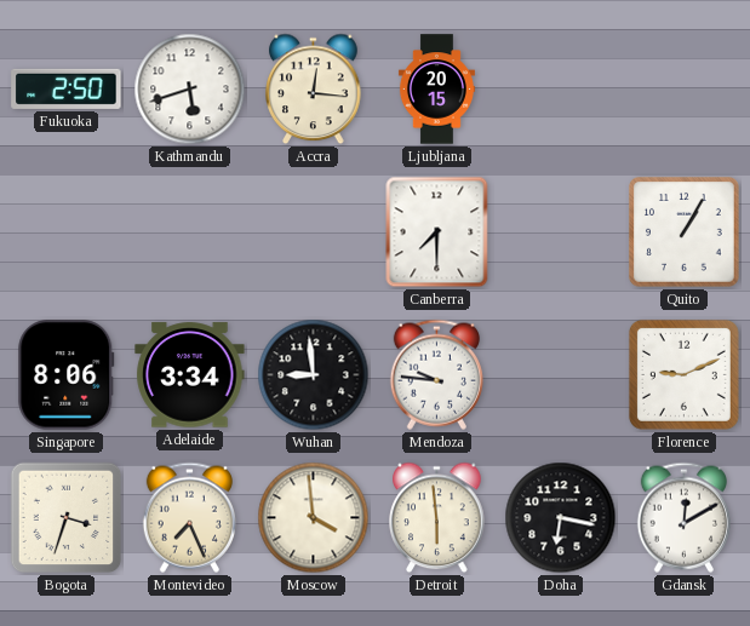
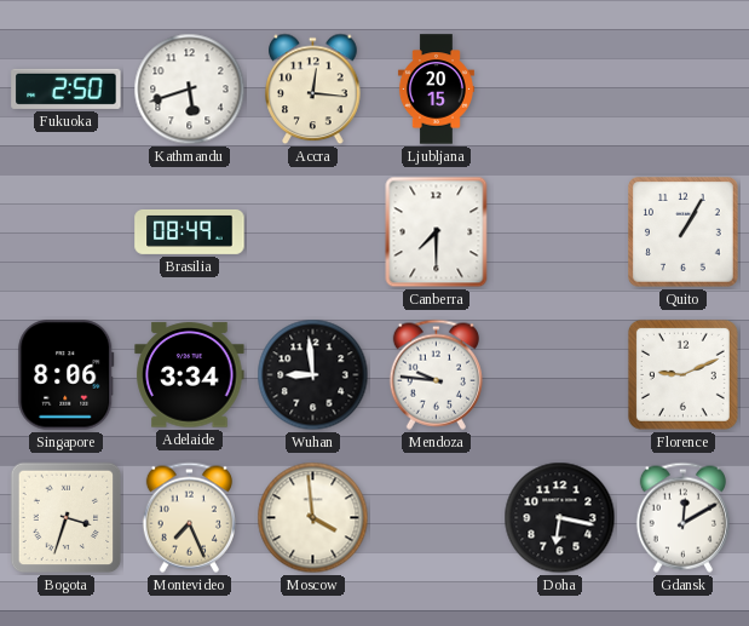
Brasilia: none -> 08:49
Detroit: 5:59 -> none
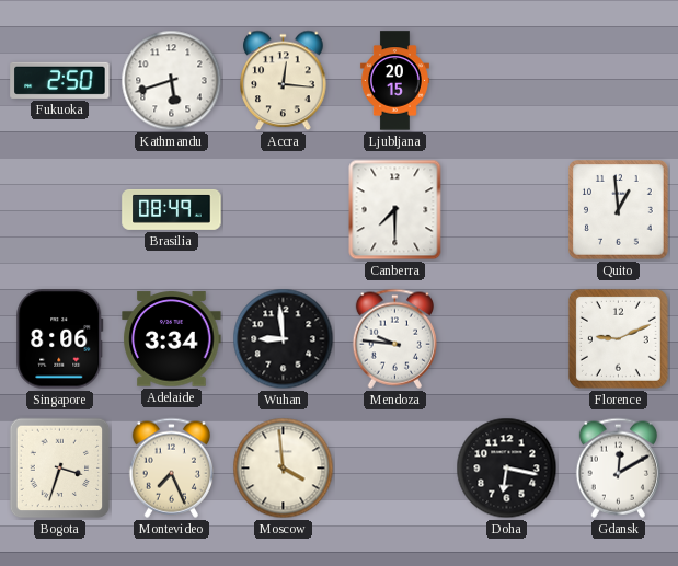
Quito: 1:05 -> 12:59
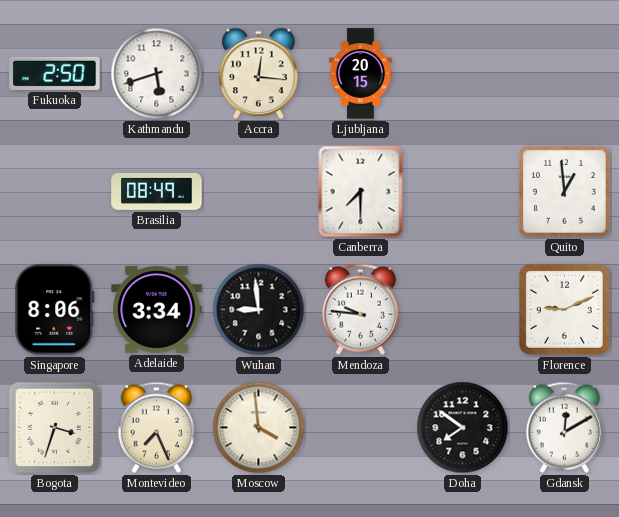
Doha: 6:17 -> 7:51
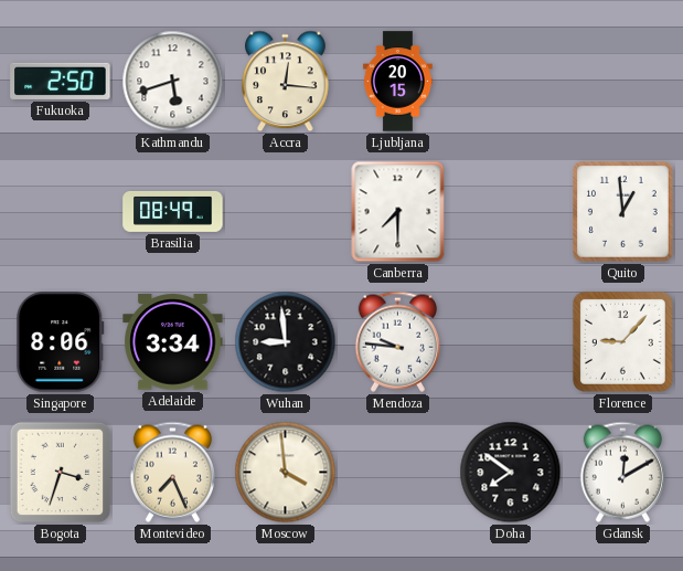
Florence: 9:11 -> 9:07
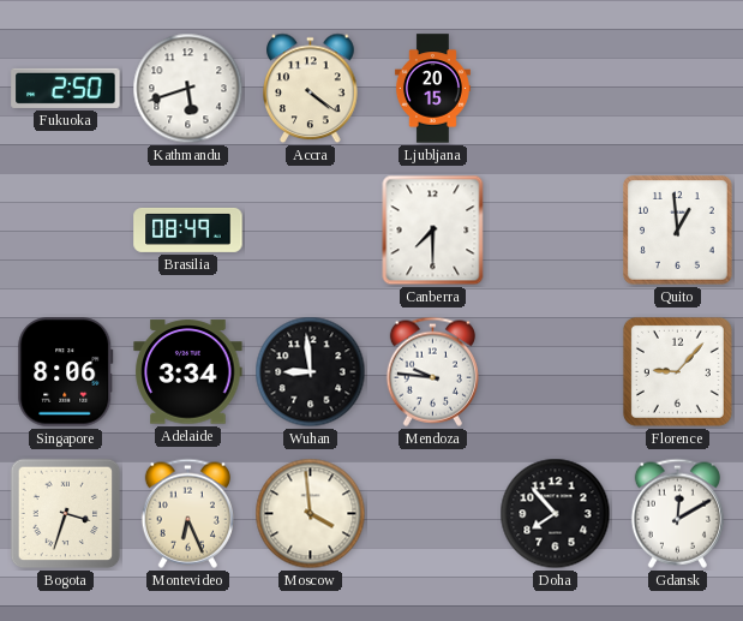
Accra: 12:16 -> 4:21
Montevideo: 7:26 -> 6:26
Doha: 7:51 -> 7:53
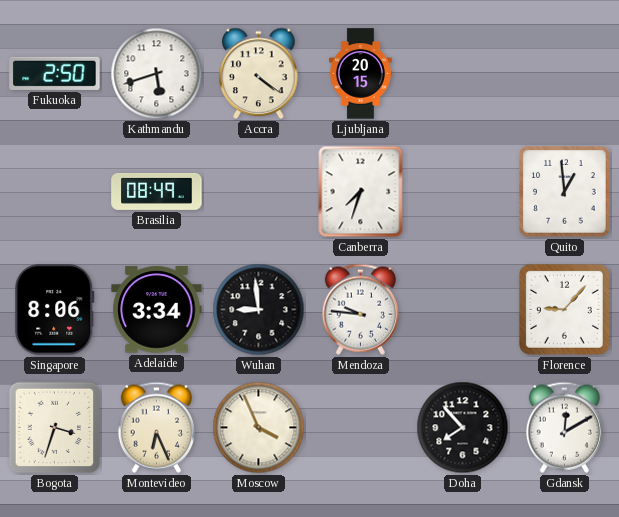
Canberra: 7:30 -> 7:33
Moscow: 3:59 -> 3:56
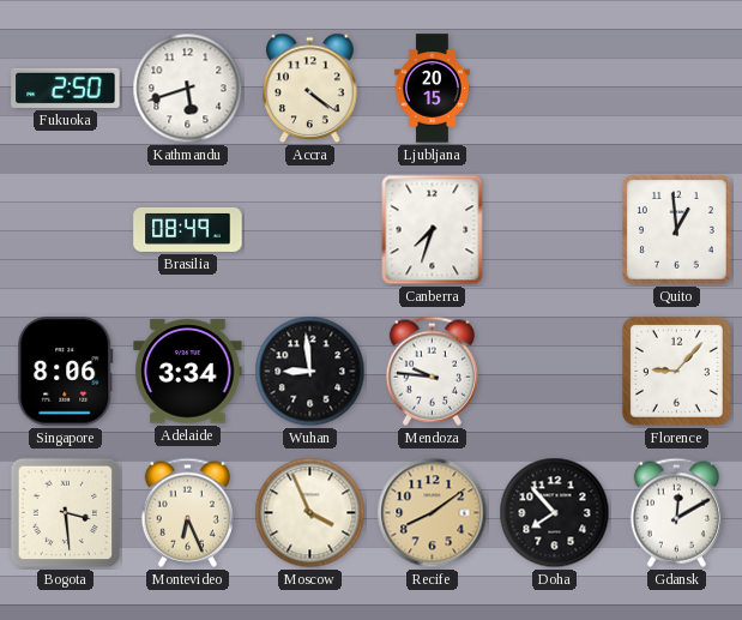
Bogota: 3:33 -> 3:29
Recife: none -> 8:09
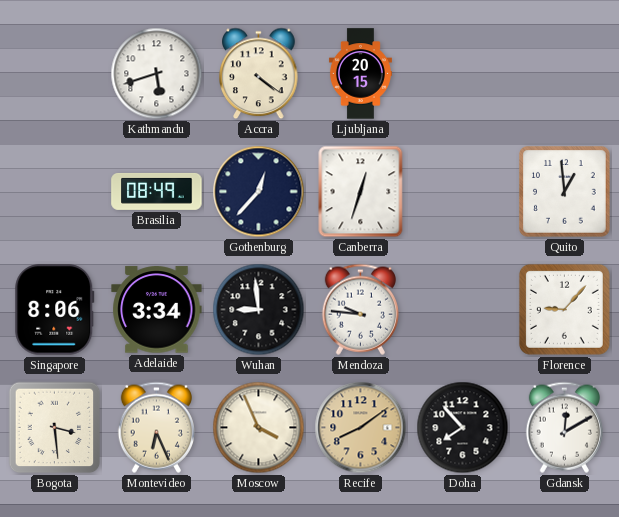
Fukuoka: 2:50 -> none
Gothenburg: none -> 12:37
Canberra: 7:33 -> 12:33
